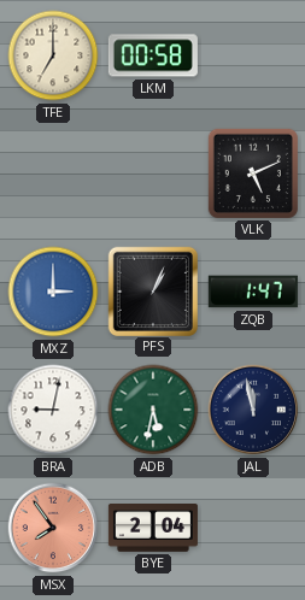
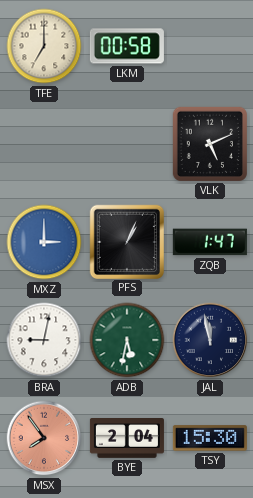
TSY: none -> 15:30
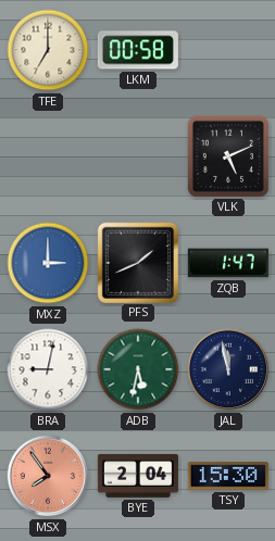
PFS: 1:04 -> 1:41
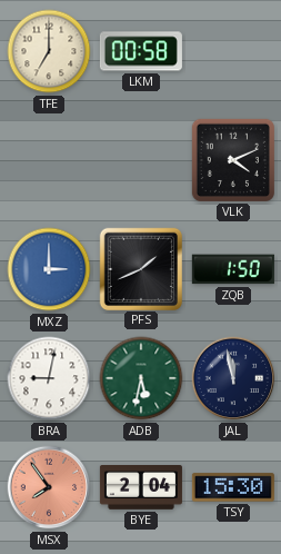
VLK: 5:11 -> 4:11
ZQB: 1:47 -> 1:50
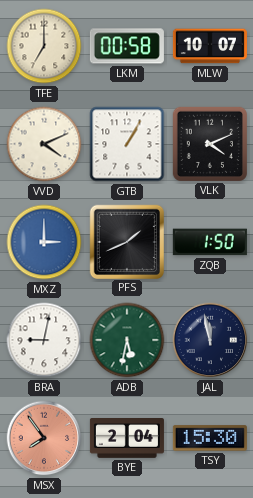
MLW: none -> 10:07
VVD: none -> 4:11
GTB: none -> 1:05
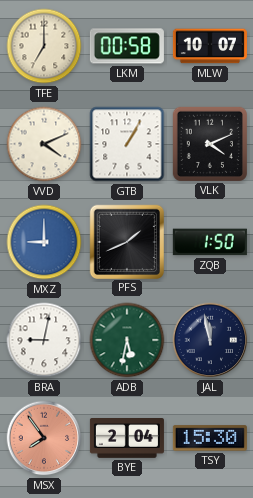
MXZ: 3:00 -> 9:00
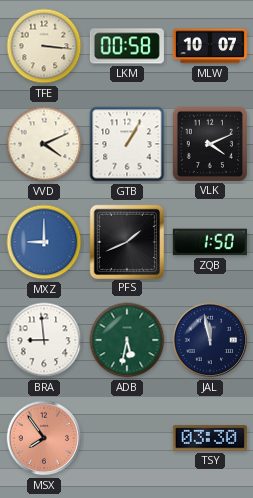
TFE: 7:00 -> 3:16
BRA: 9:02 -> 8:59
BYE: 2:04 -> none
TSY: 15:30 -> 03:30
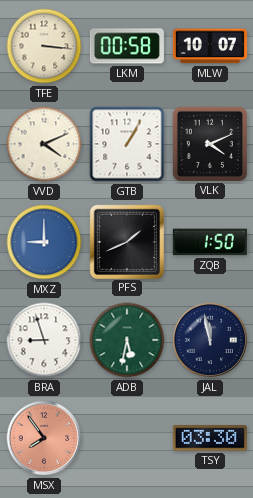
BRA: 8:59 -> 8:57
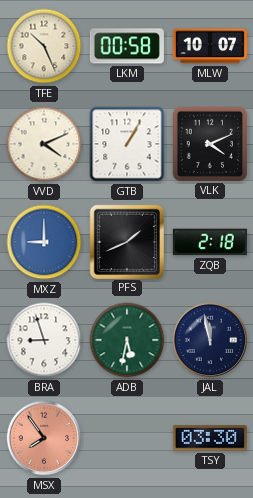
TFE: 3:16 -> 10:26
ZQB: 1:50 -> 2:18
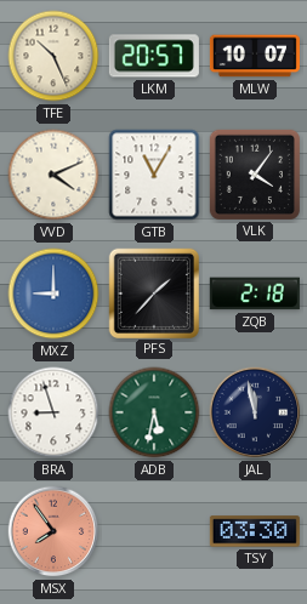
LKM: 00:58 -> 20:57
GTB: 1:05 -> 11:05
VLK: 4:11 -> 4:06
PFS: 1:41 -> 1:37
